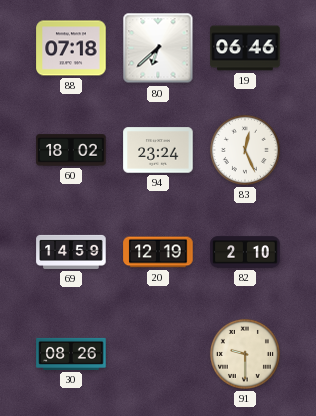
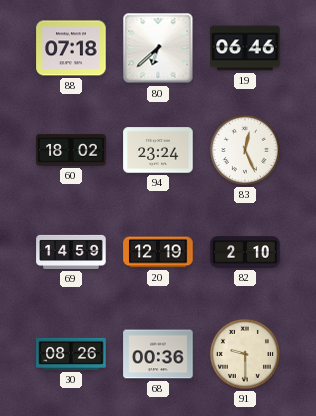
68: none -> 00:36
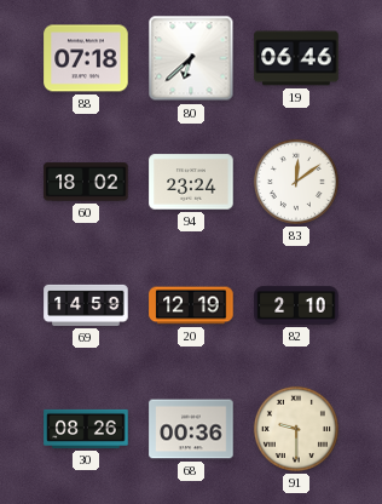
83: 12:26 -> 12:09
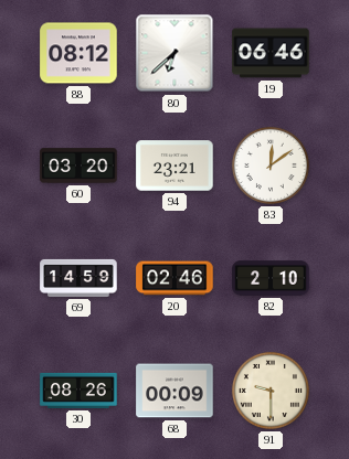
88: 07:18 -> 08:12
60: 18:02 -> 03:20
94: 23:24 -> 23:21
20: 12:19 -> 02:46
68: 00:36 -> 00:09
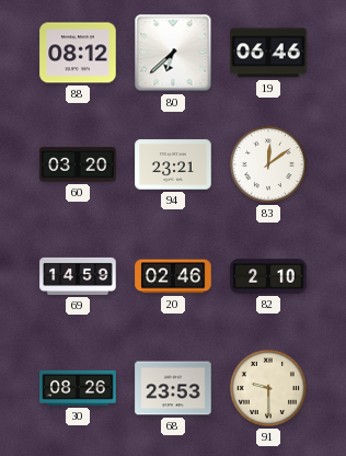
68: 00:09 -> 23:53
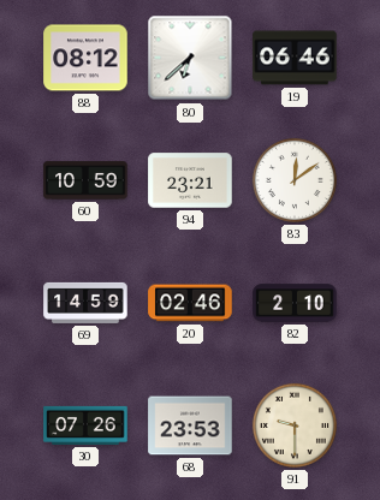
60: 03:20 -> 10:59
30: 08:26 -> 07:26
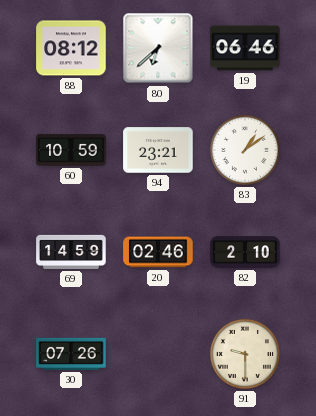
83: 12:09 -> 1:09
68: 23:53 -> none
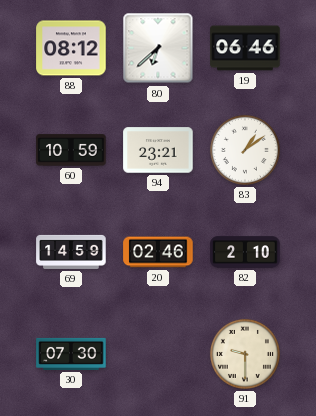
30: 07:26 -> 07:30
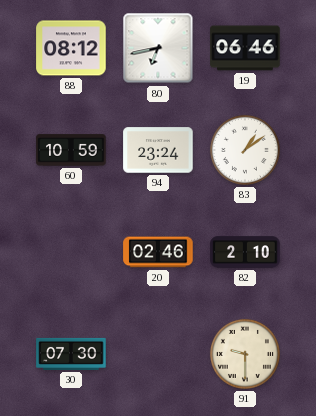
80: 6:38 -> 6:43
94: 23:21 -> 23:24
69: 14:59 -> none
